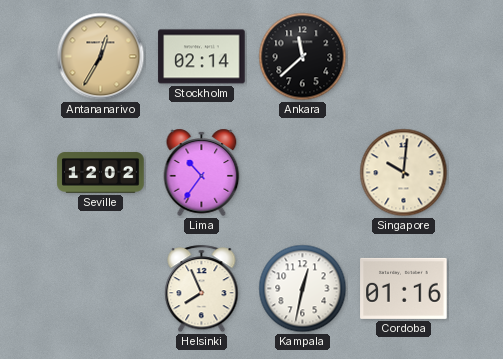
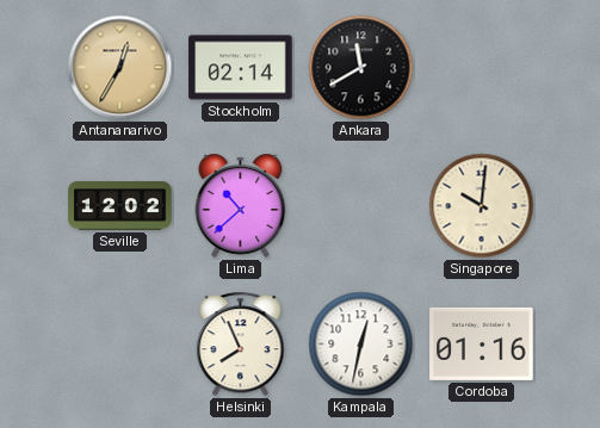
Ankara: 11:38 -> 11:40
Lima: 10:36 -> 10:38
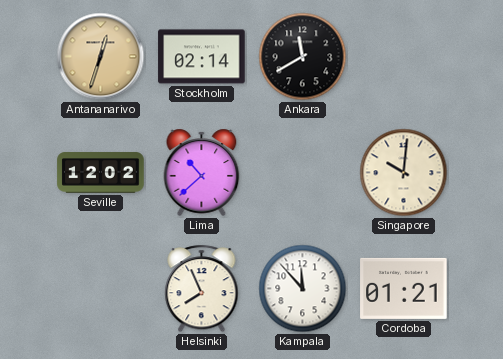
Antananarivo: 12:35 -> 12:33
Kampala: 12:32 -> 11:53
Cordoba: 01:16 -> 01:21
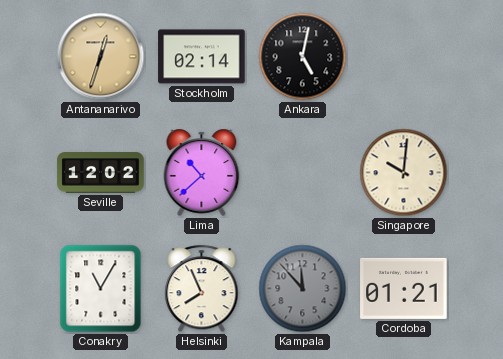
Ankara: 11:40 -> 5:02
Conakry: none -> 11:05
Kampala dial: white -> grey
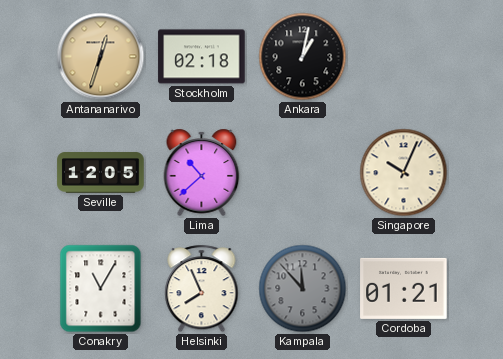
Stockholm: 02:14 -> 02:18
Ankara: 5:02 -> 1:02
Seville: 12:02 -> 12:05
Singapore: 10:01 -> 10:04
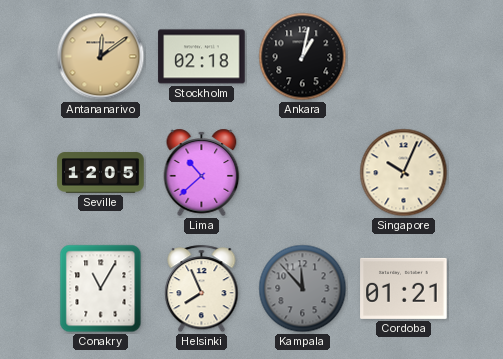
Antananarivo: 12:33 -> 12:09
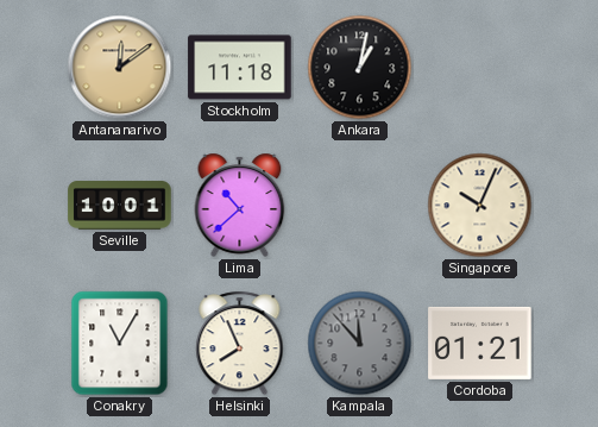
Stockholm: 02:18 -> 11:18
Seville: 12:05 -> 10:01
